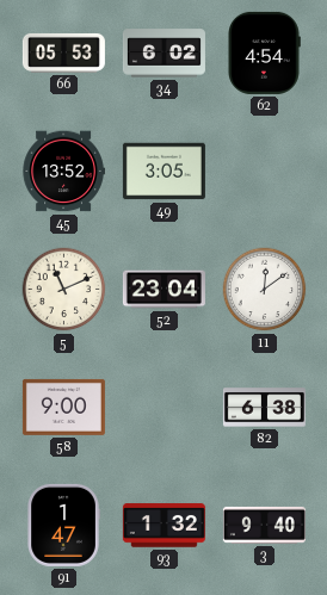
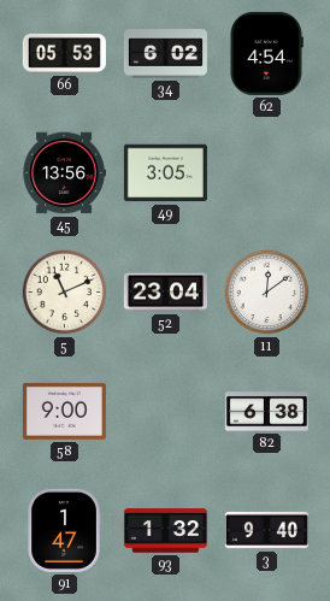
45: 13:52 -> 13:56
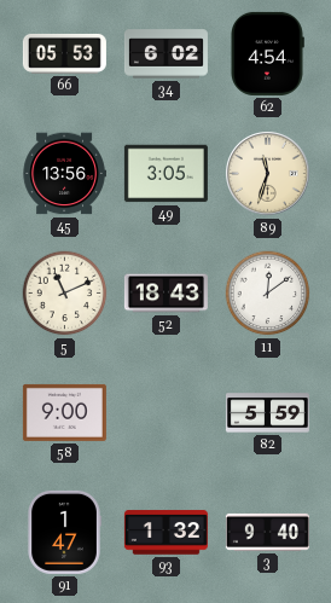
89: none -> 11:33
52: 23:04 -> 18:43
82: 6:38 -> 5:59
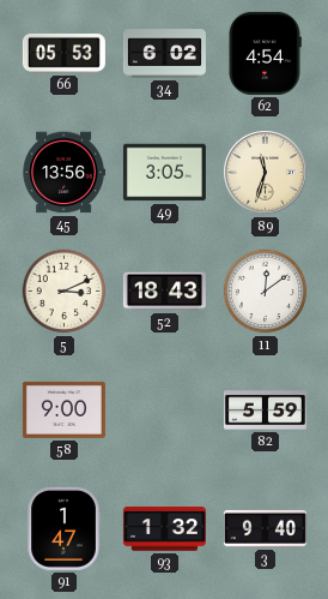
5: 11:11 -> 3:11
